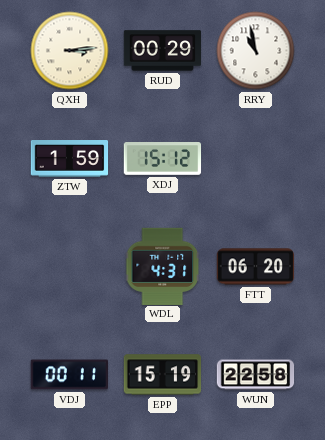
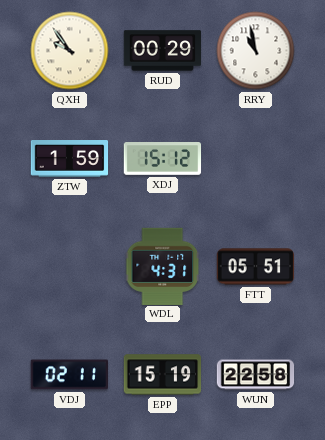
QXH: 3:14 -> 9:54
FTT: 06:20 -> 05:51
VDJ: 00:11 -> 02:11
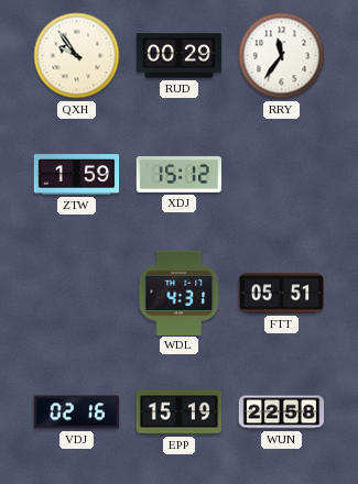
RRY: 10:58 -> 11:36
VDJ: 02:11 -> 02:16
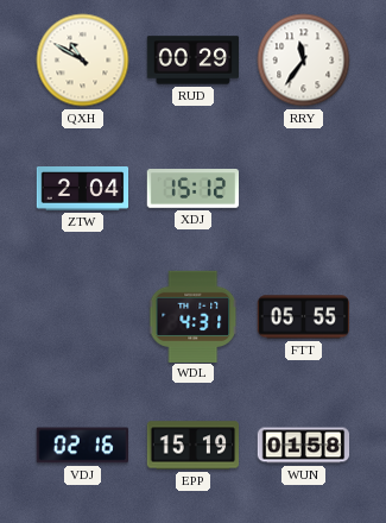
QXH: 9:54 -> 10:50
ZTW: 1:59 -> 2:04
FTT: 05:51 -> 05:55
WUN: 22:58 -> 01:58
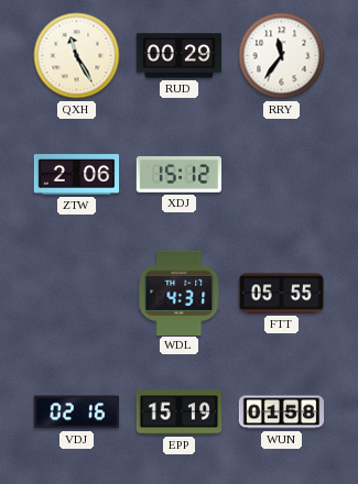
QXH: 10:50 -> 11:25
ZTW: 2:04 -> 2:06
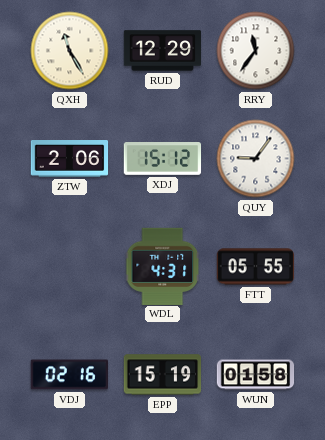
RUD: 00:29 -> 12:29
QUY: none -> 9:06
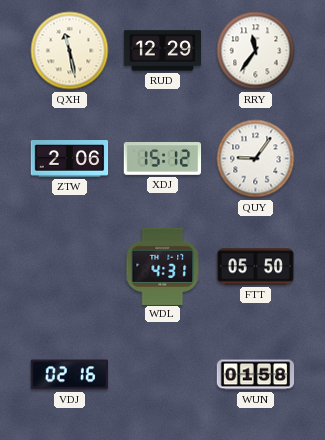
QXH: 11:25 -> 11:28
FTT: 05:55 -> 05:50
EPP: 15:19 -> none
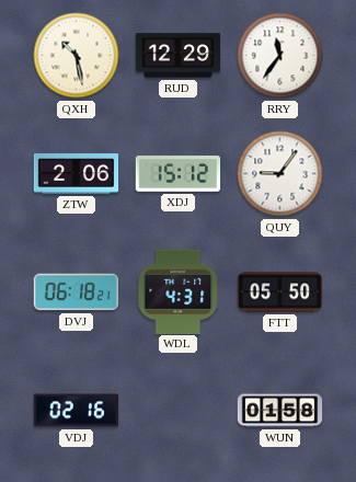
QXH: 11:28 -> 10:28
DVJ: none -> 06:18
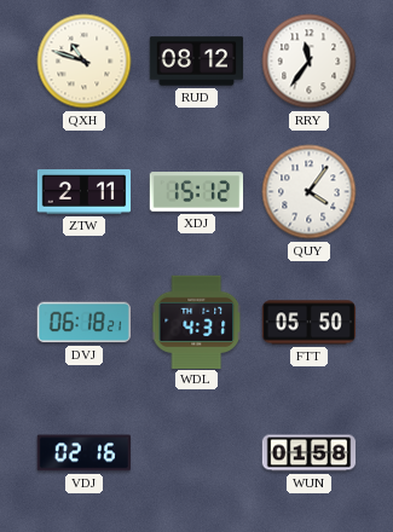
QXH: 10:28 -> 10:48
RUD: 12:29 -> 08:12
ZTW: 2:06 -> 2:11
QUY: 9:06 -> 4:06
